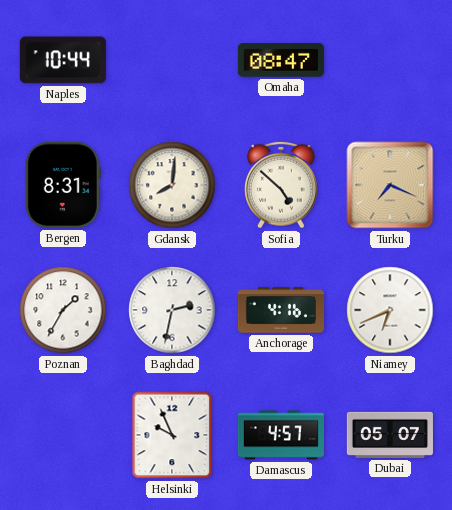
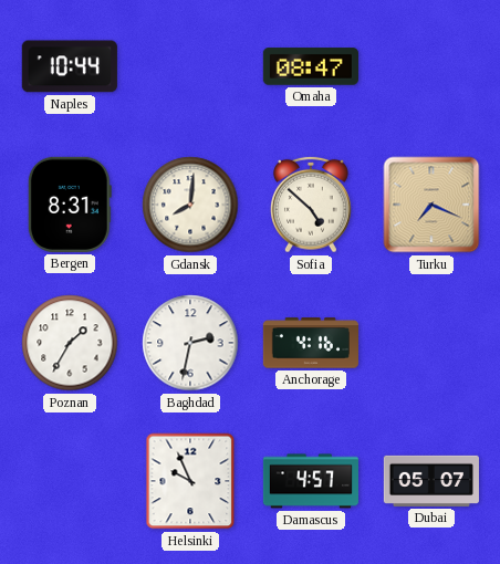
Niamey: 6:41 -> none
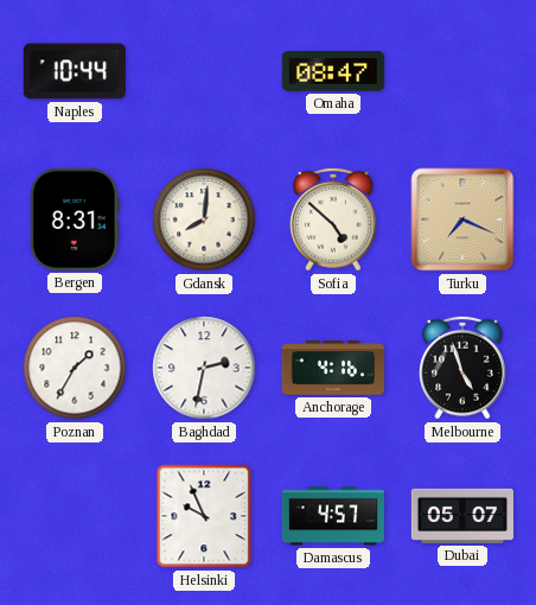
Melbourne: none -> 4:57
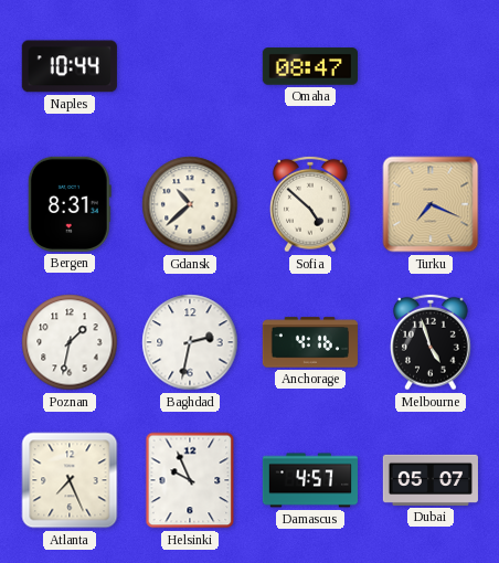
Gdansk: 8:01 -> 10:38
Poznan: 1:35 -> 1:32
Atlanta: none -> 7:26
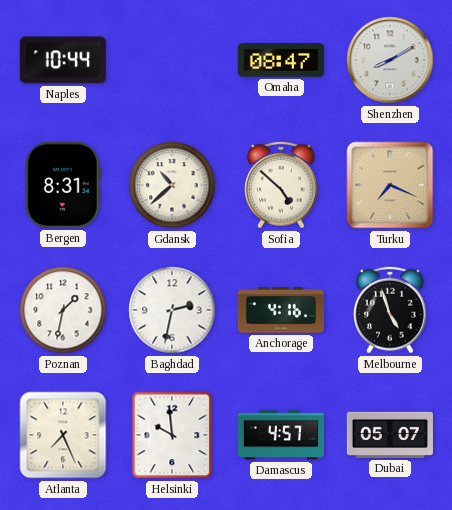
Shenzhen: none -> 8:10
Helsinki: 9:56 -> 9:59
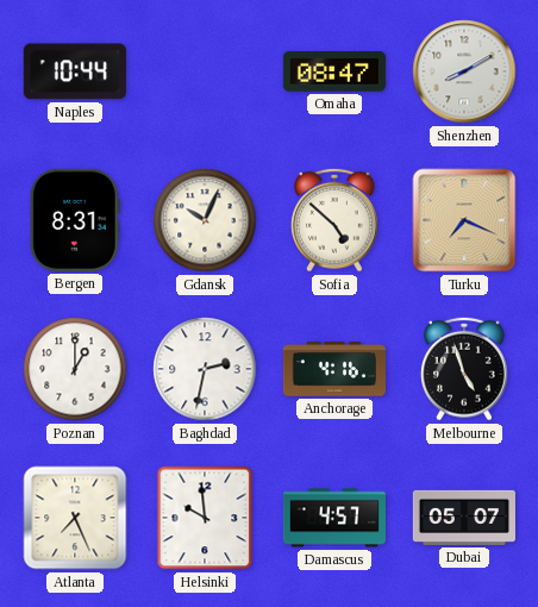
Gdansk: 10:38 -> 10:04
Poznan: 1:32 -> 1:00
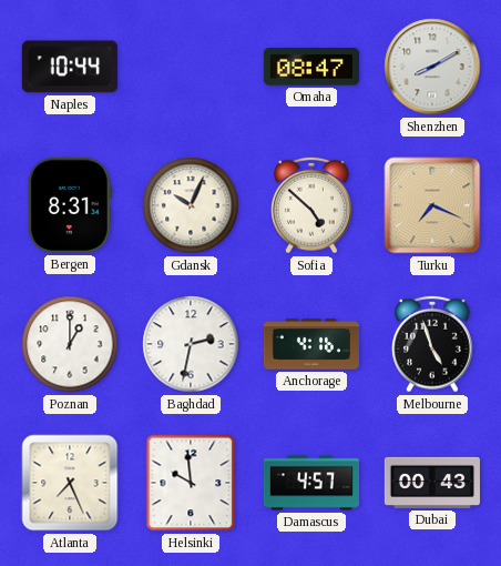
Dubai: 05:07 -> 00:43
